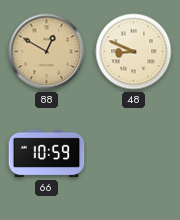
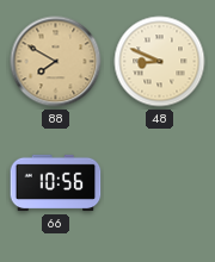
88: 12:50 -> 7:50
66: 10:59 -> 10:56
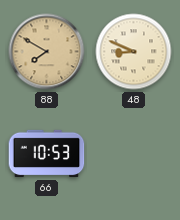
66: 10:56 -> 10:53
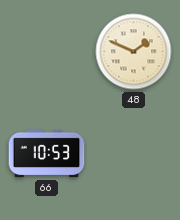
88: 7:50 -> none
48: 8:49 -> 1:49
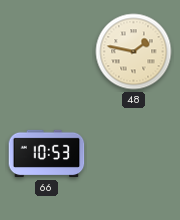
48: 1:49 -> 1:47
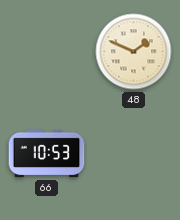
48: 1:47 -> 1:49
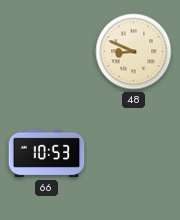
48: 1:49 -> 8:49
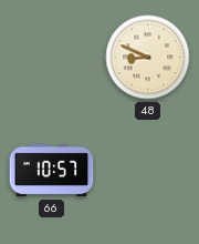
66: 10:53 -> 10:57
